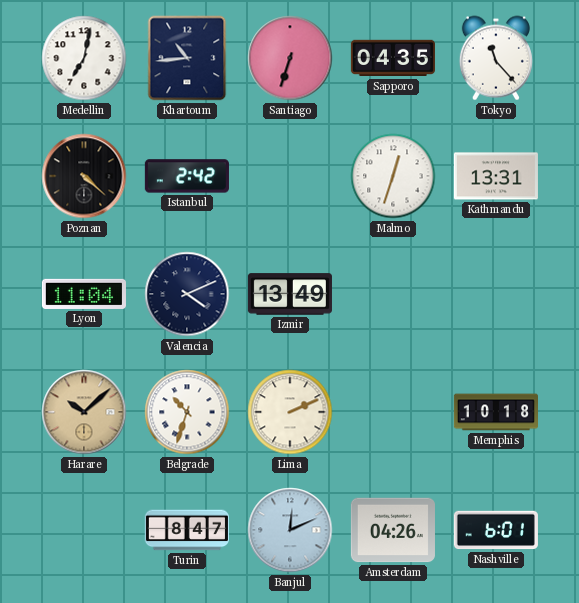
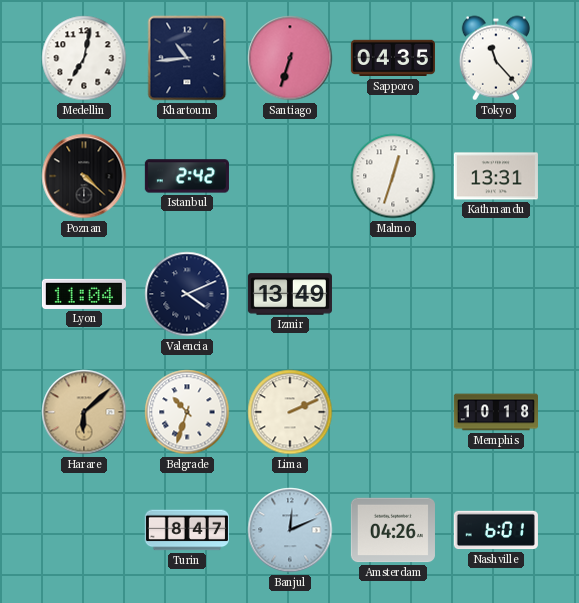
Harare: 10:08 -> 6:08
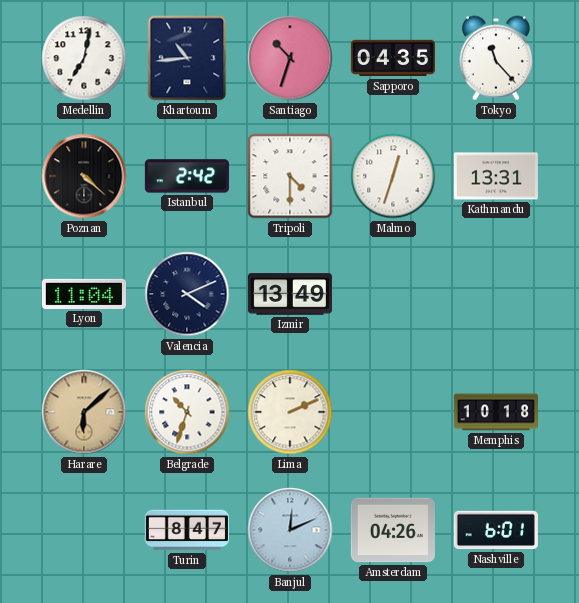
Santiago: 6:33 -> 10:33
Tripoli: none -> 4:30
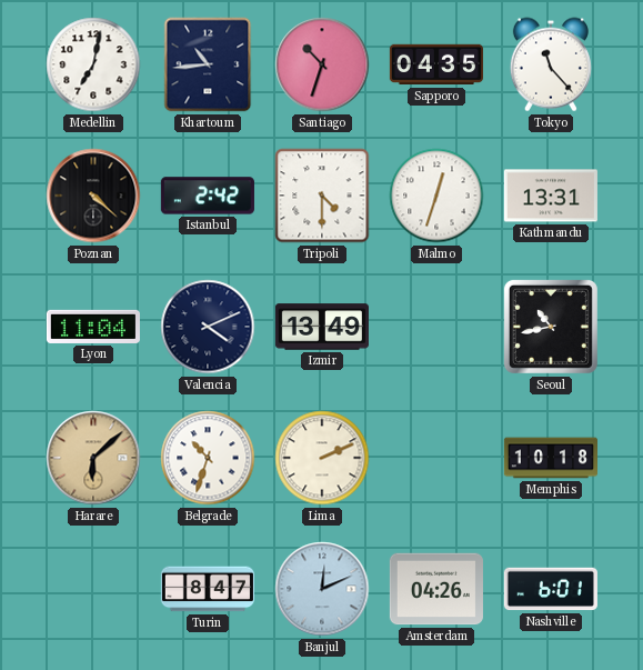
Seoul: none -> 10:43
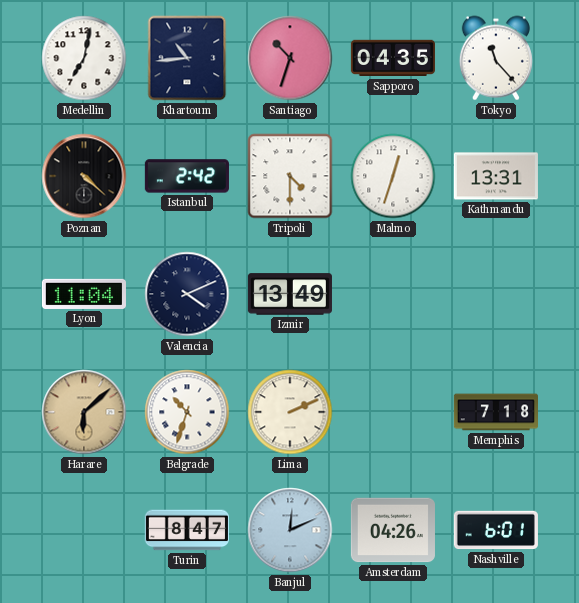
Seoul: 10:43 -> none
Memphis: 10:18 -> 7:18
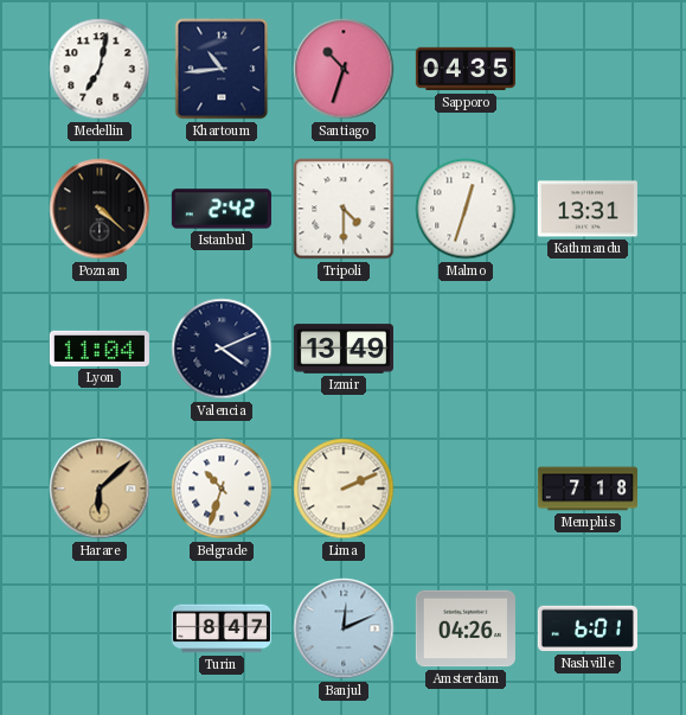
Tokyo: 11:23 -> none
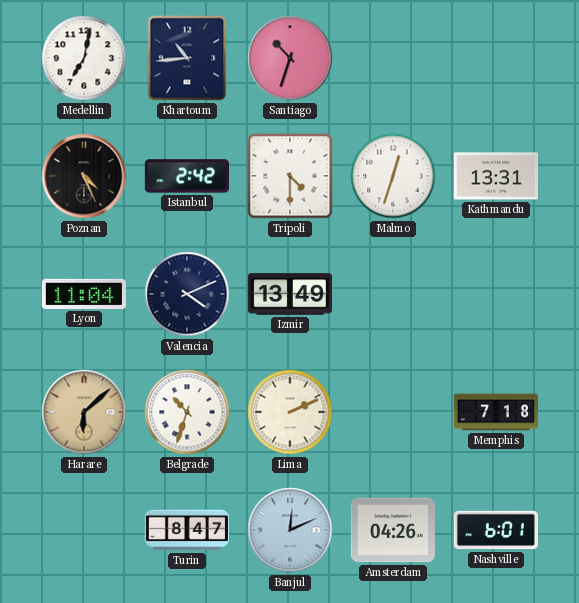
Sapporo: 04:35 -> none
Poznan: 4:22 -> 4:26
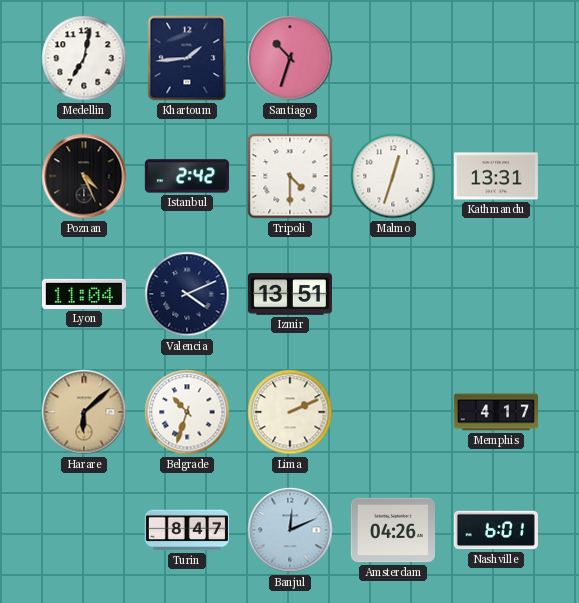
Khartoum: 10:44 -> 1:44
Izmir: 13:49 -> 13:51
Memphis: 7:18 -> 4:17
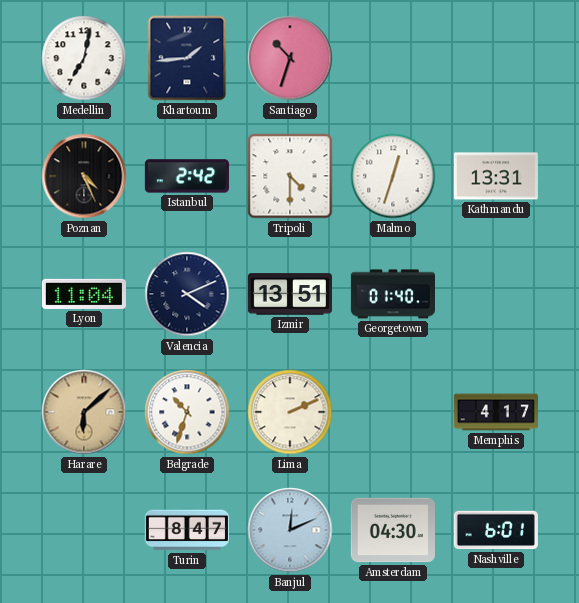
Georgetown: none -> 01:40
Amsterdam: 04:26 -> 04:30
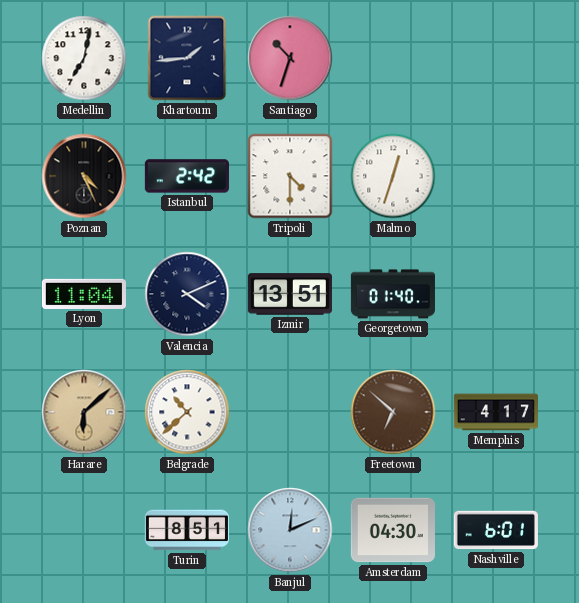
Kathmandu: 13:31 -> none
Belgrade: 10:33 -> 10:38
Lima: 2:11 -> none
Freetown: none -> 6:52
Turin: 8:47 -> 8:51
